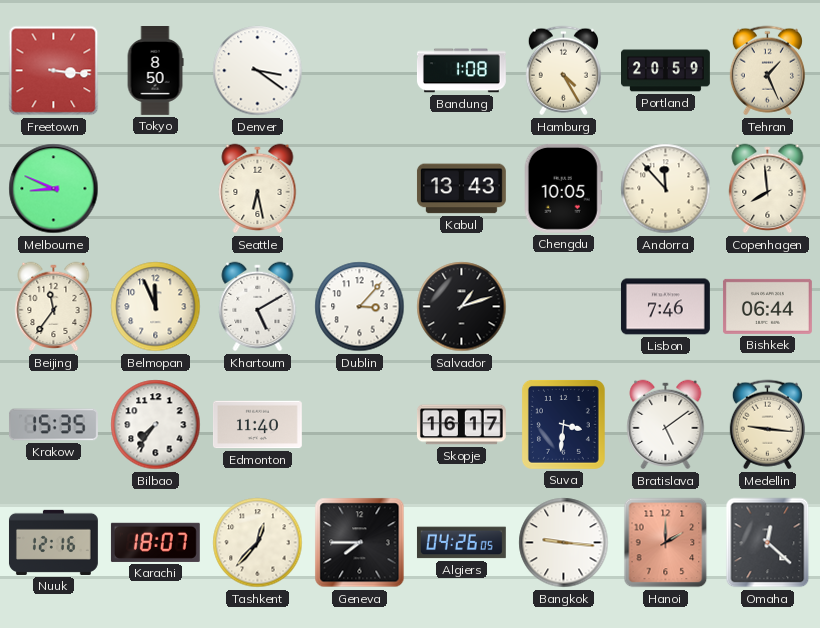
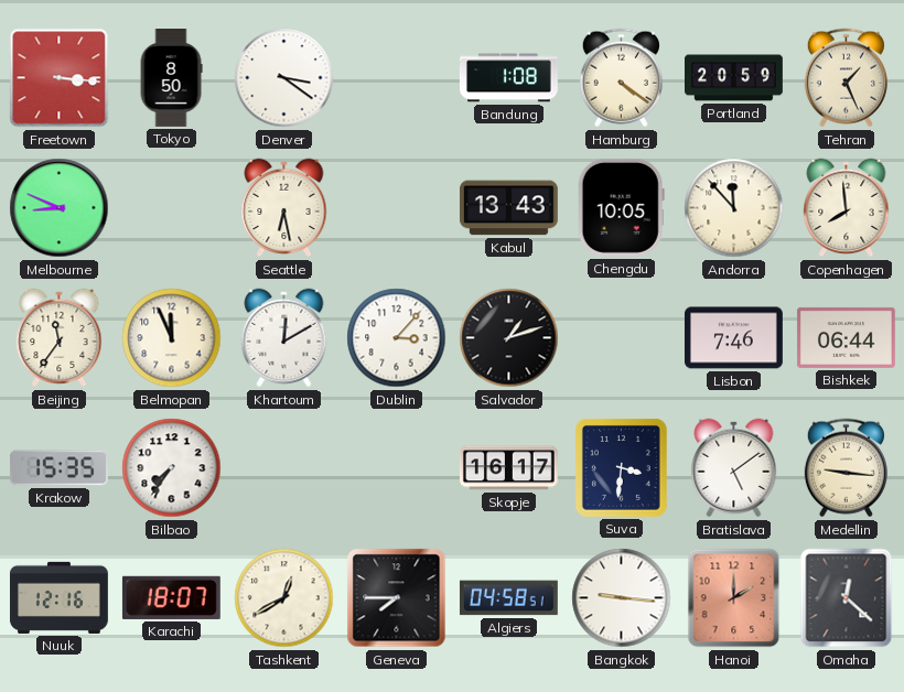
Hamburg: 4:25 -> 4:21
Khartoum: 5:10 -> 12:10
Edmonton: 11:40 -> none
Tashkent: 12:37 -> 12:40
Algiers: 04:26 -> 04:58
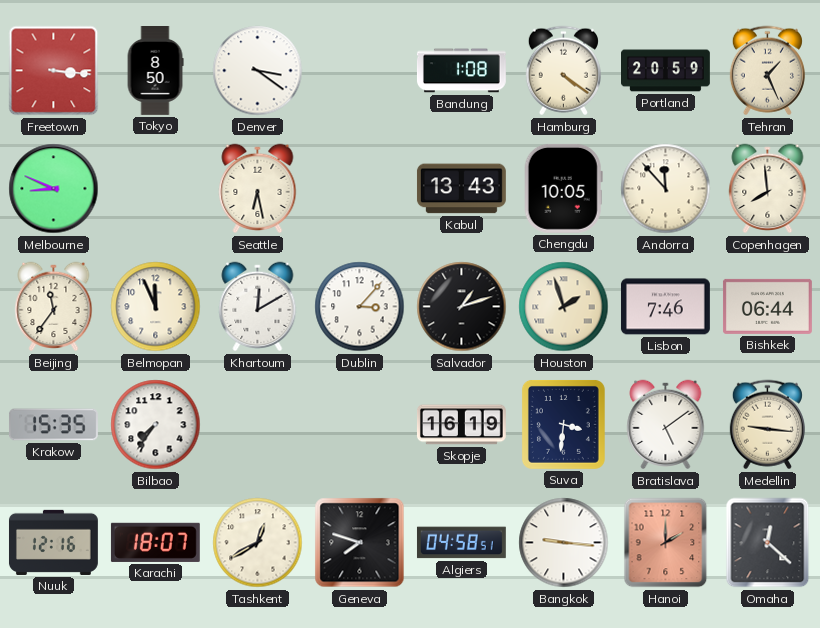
Houston: none -> 1:57
Skopje: 16:17 -> 16:19
Geneva: 7:45 -> 7:48
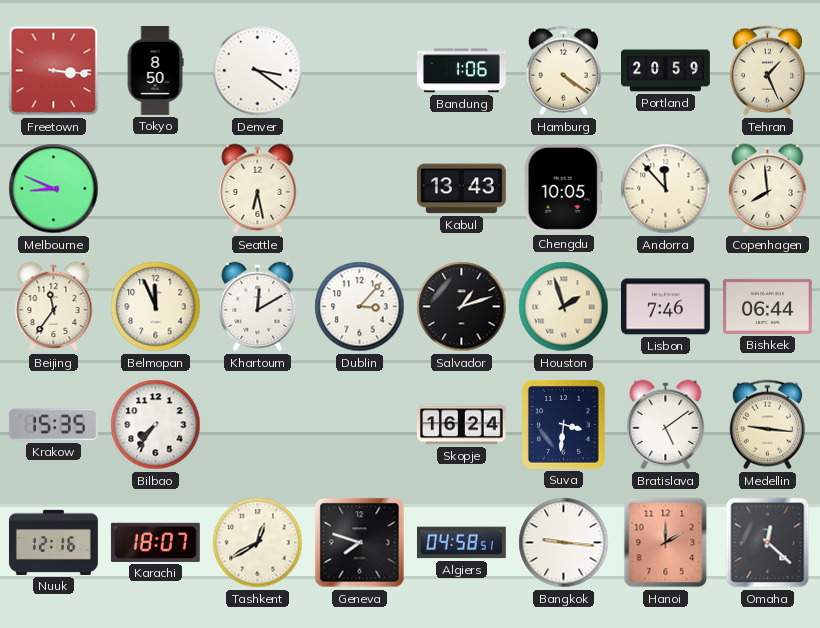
Bandung: 1:08 -> 1:06
Skopje: 16:19 -> 16:24
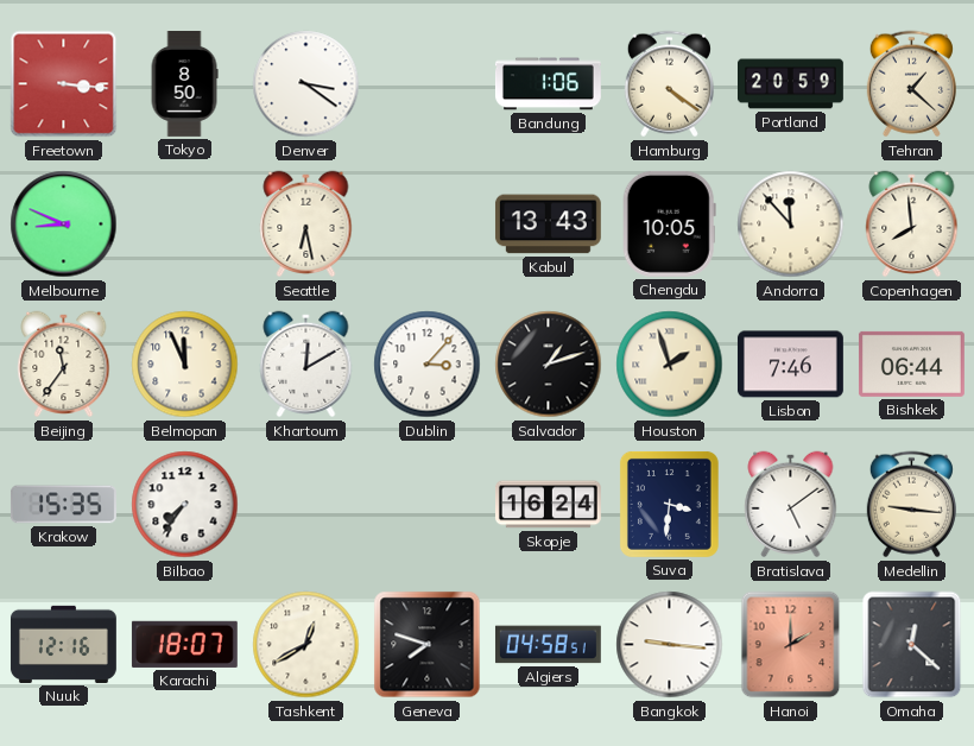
Tehran: 1:26 -> 1:22
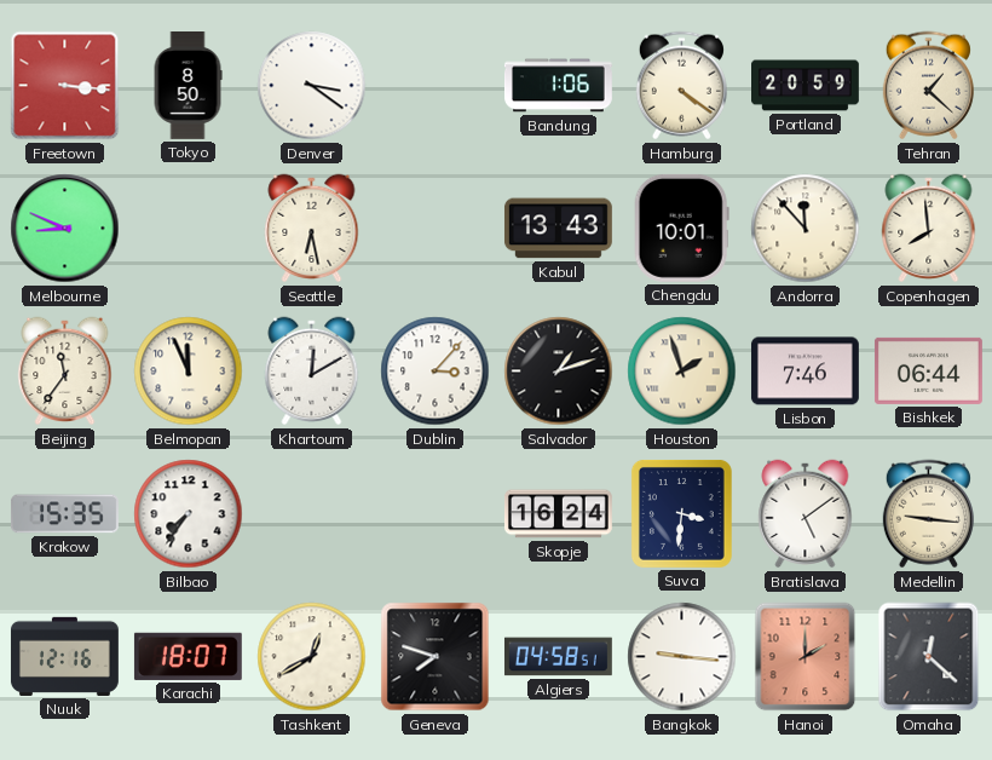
Chengdu: 10:05 -> 10:01
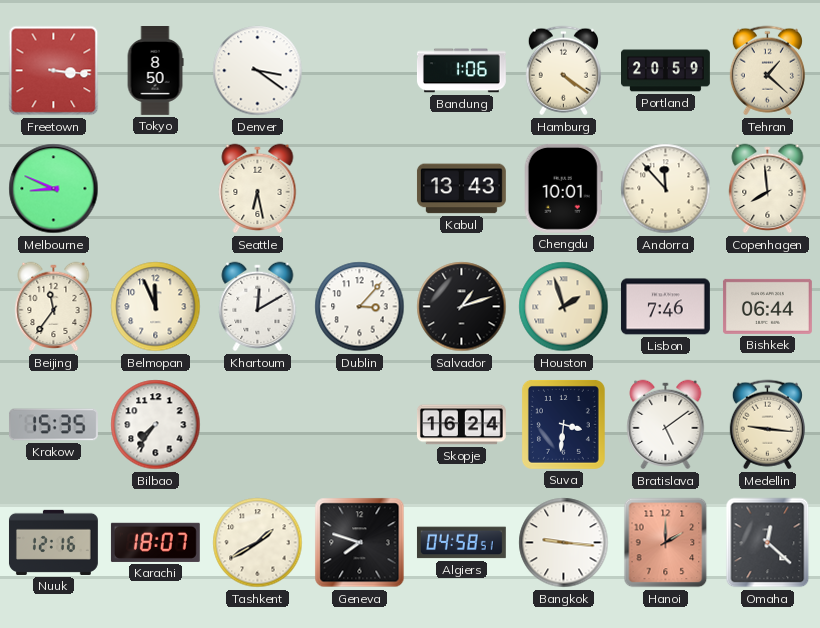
Tashkent: 12:40 -> 1:40
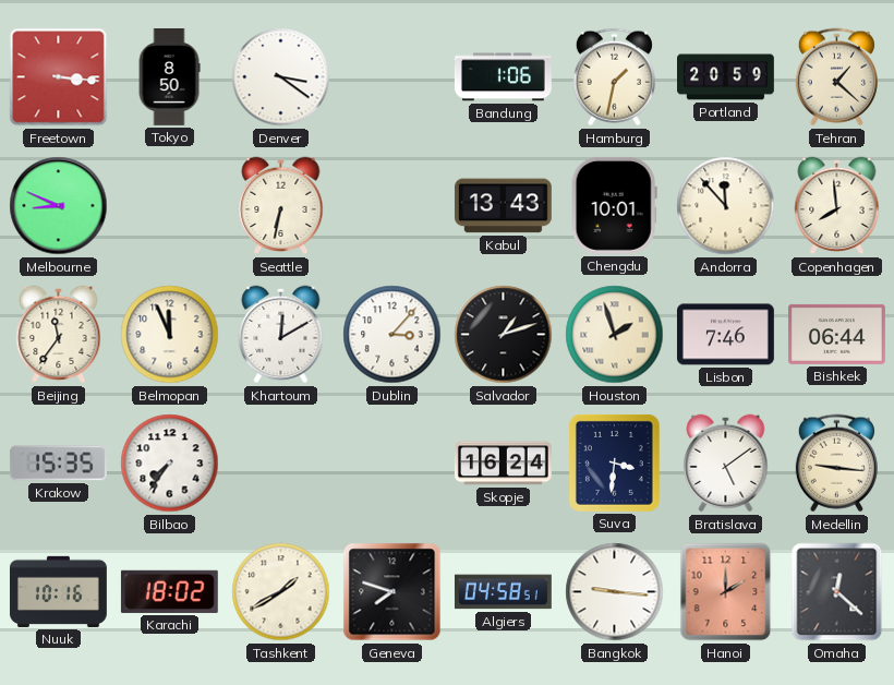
Hamburg: 4:21 -> 1:32
Seattle: 6:28 -> 6:32
Nuuk: 12:16 -> 10:16
Karachi: 18:07 -> 18:02
